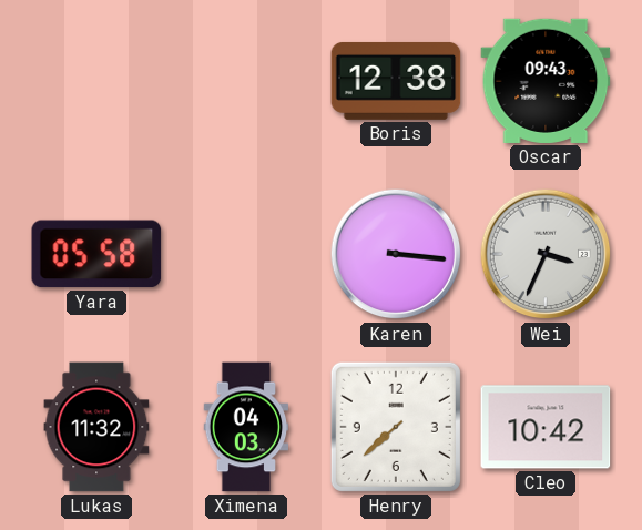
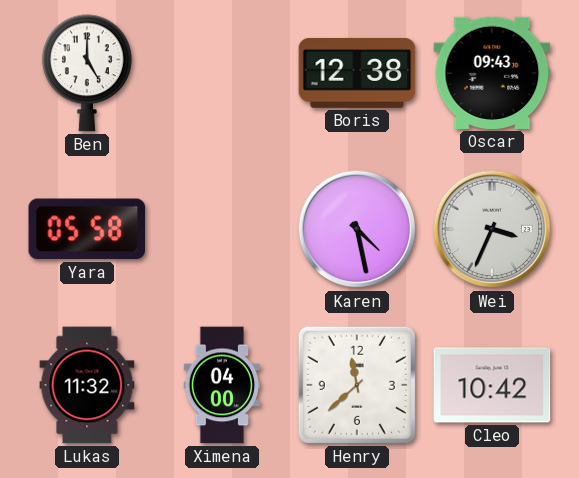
Ben: none -> 5:00
Karen: 3:16 -> 4:28
Ximena: 04:03 -> 04:00
Henry: 7:38 -> 11:38
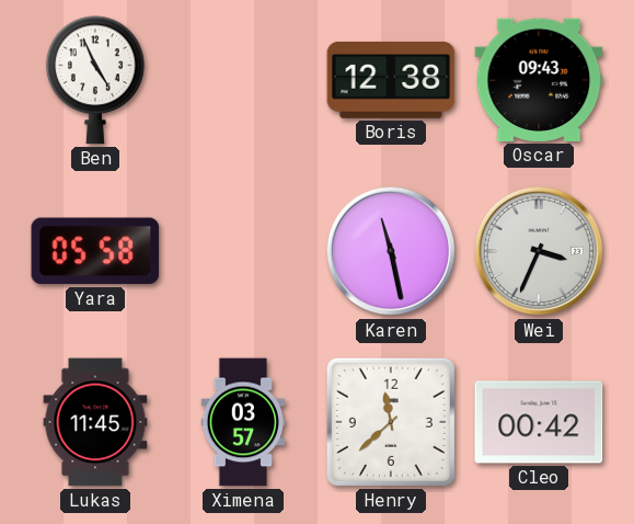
Ben: 5:00 -> 4:56
Karen: 4:28 -> 11:28
Lukas: 11:32 -> 11:45
Ximena: 04:00 -> 03:57
Cleo: 10:42 -> 00:42
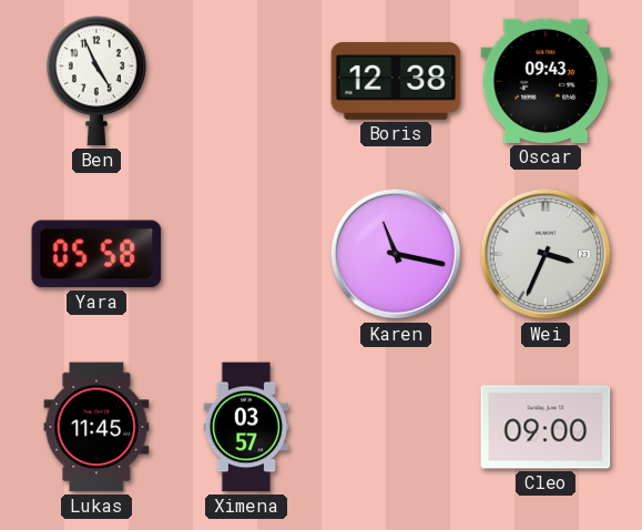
Karen: 11:28 -> 11:17
Henry: 11:38 -> none
Cleo: 00:42 -> 09:00
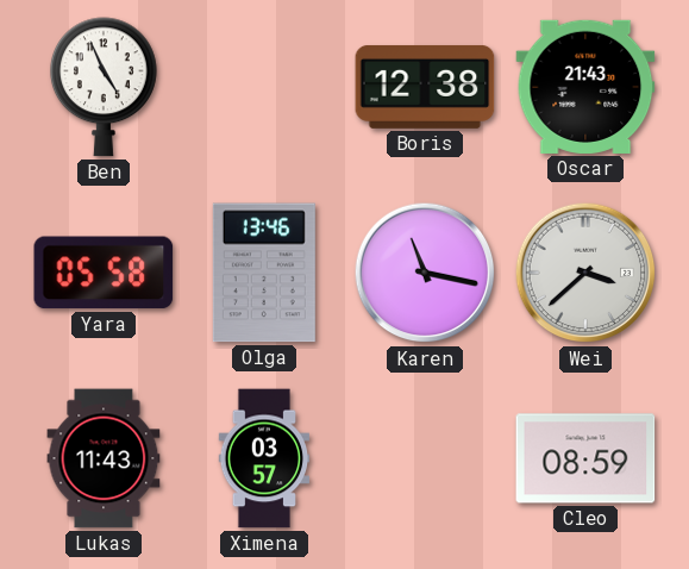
Oscar: 09:43 -> 21:43
Olga: none -> 13:46
Wei: 3:34 -> 3:38
Lukas: 11:45 -> 11:43
Cleo: 09:00 -> 08:59
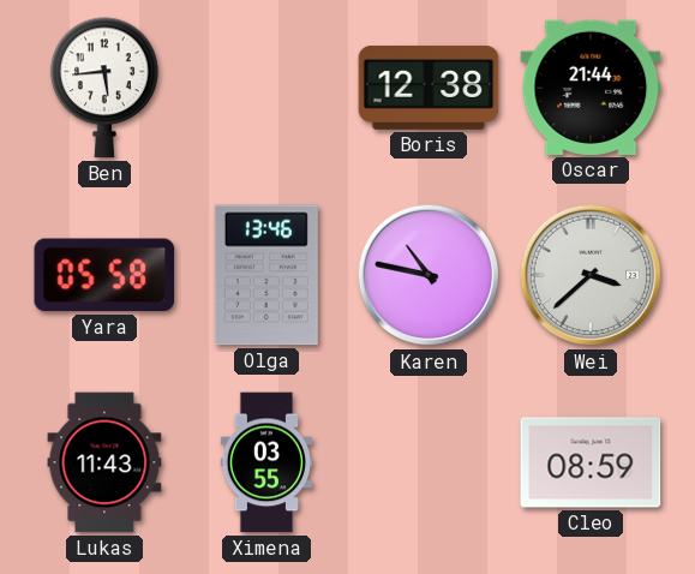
Ben: 4:56 -> 5:44
Oscar: 21:43 -> 21:44
Karen: 11:17 -> 10:47
Ximena: 03:57 -> 03:55
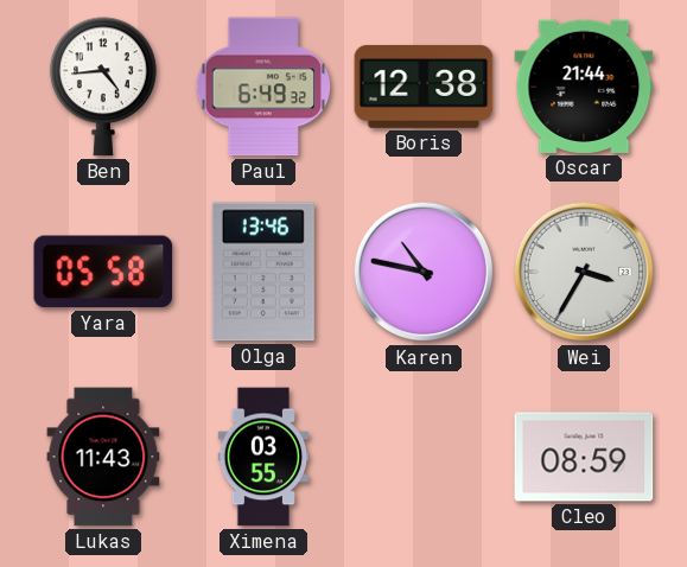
Ben: 5:44 -> 4:44
Paul: none -> 6:49
Wei: 3:38 -> 3:35
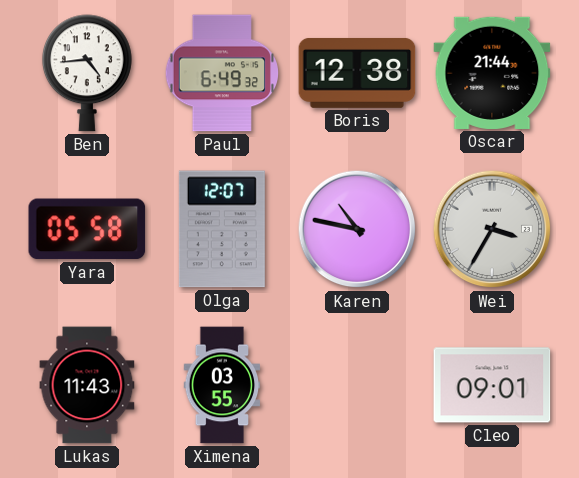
Olga: 13:46 -> 12:07
Cleo: 08:59 -> 09:01
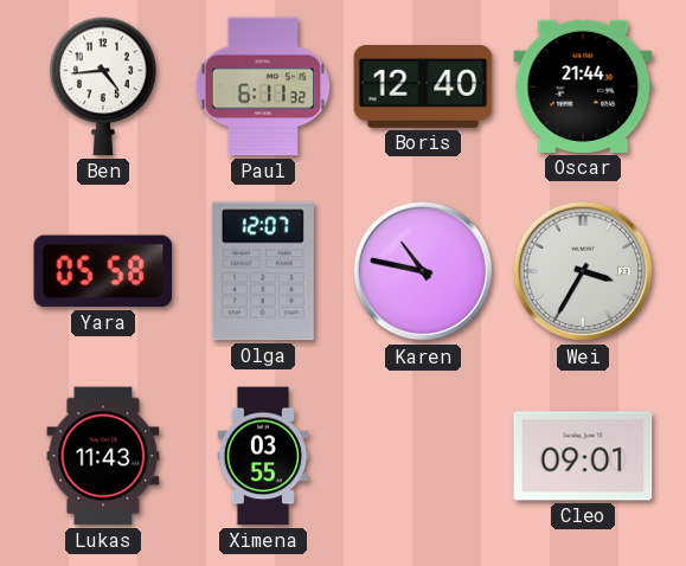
Paul: 6:49 -> 6:11
Boris: 12:38 -> 12:40
